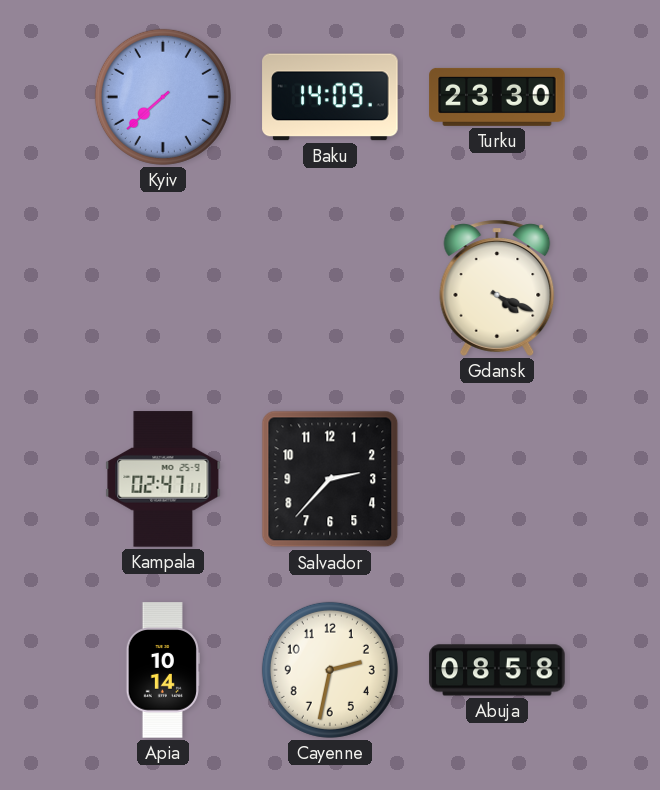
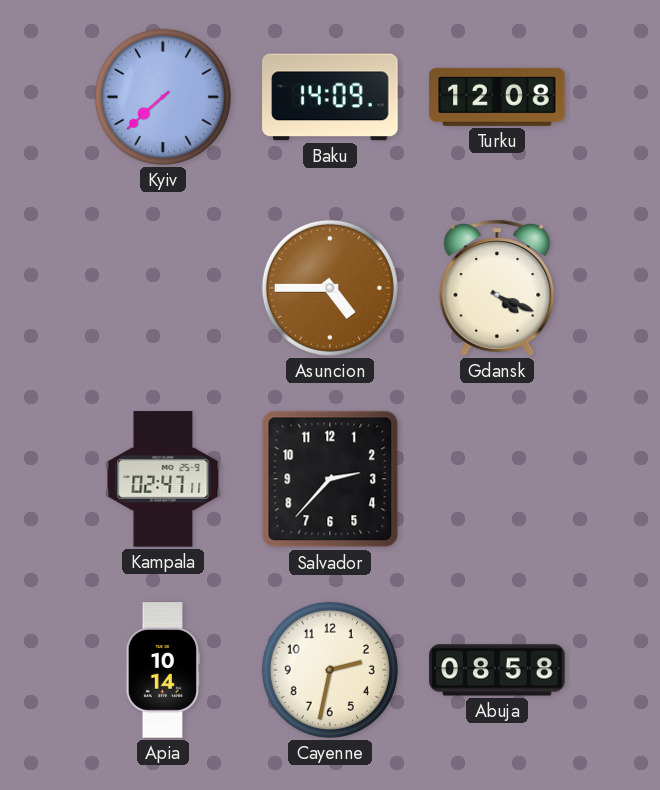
Turku: 23:30 -> 12:08
Asuncion: none -> 4:45
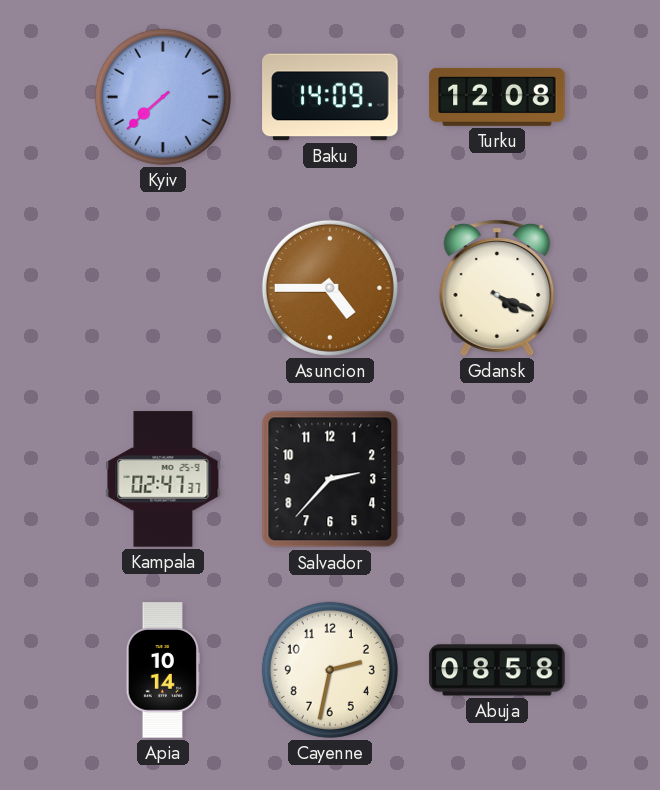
Kampala: 02:47:11 -> 02:47:37
